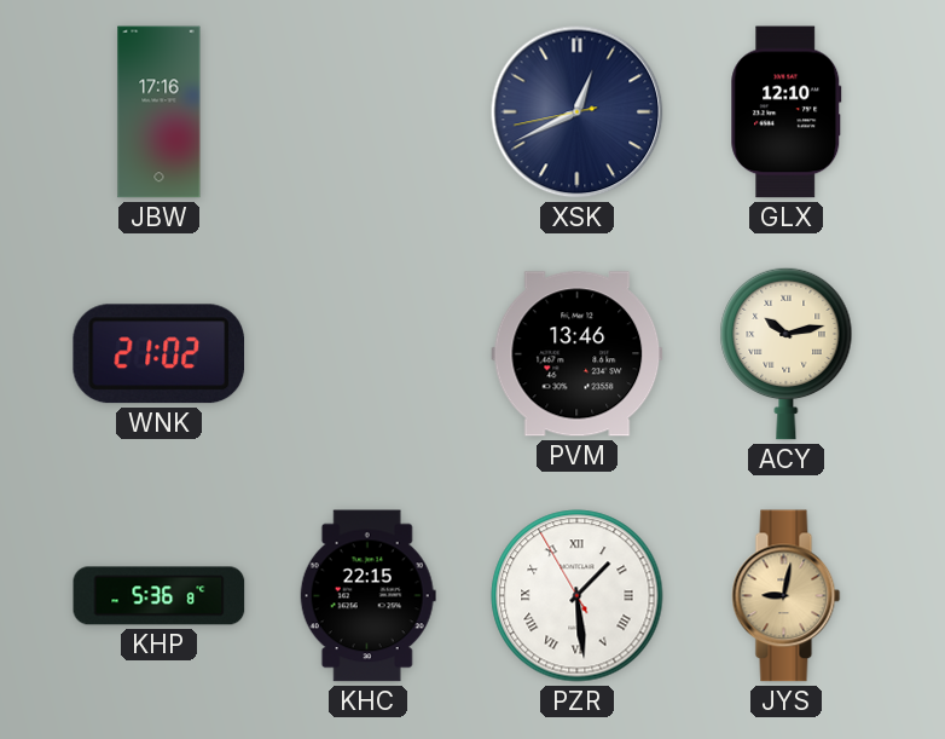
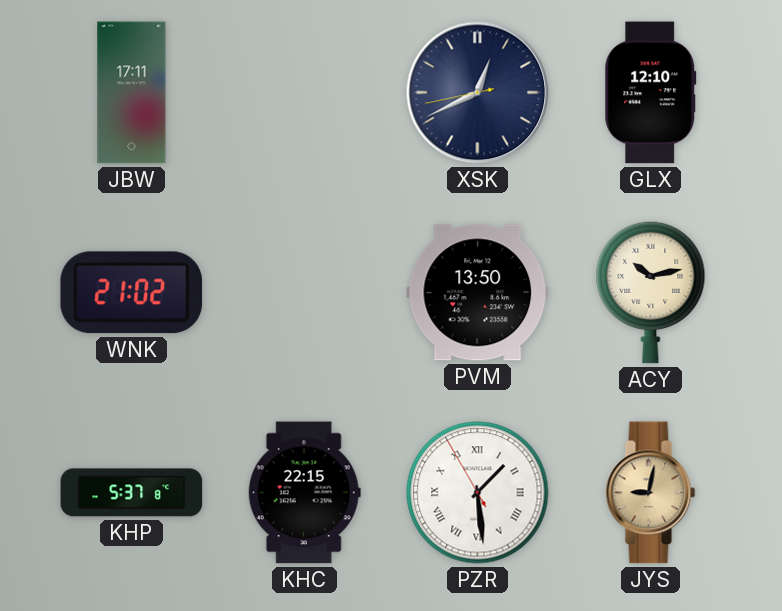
JBW: 17:16 -> 17:11
PVM: 13:46 -> 13:50
KHP: 5:36 -> 5:37
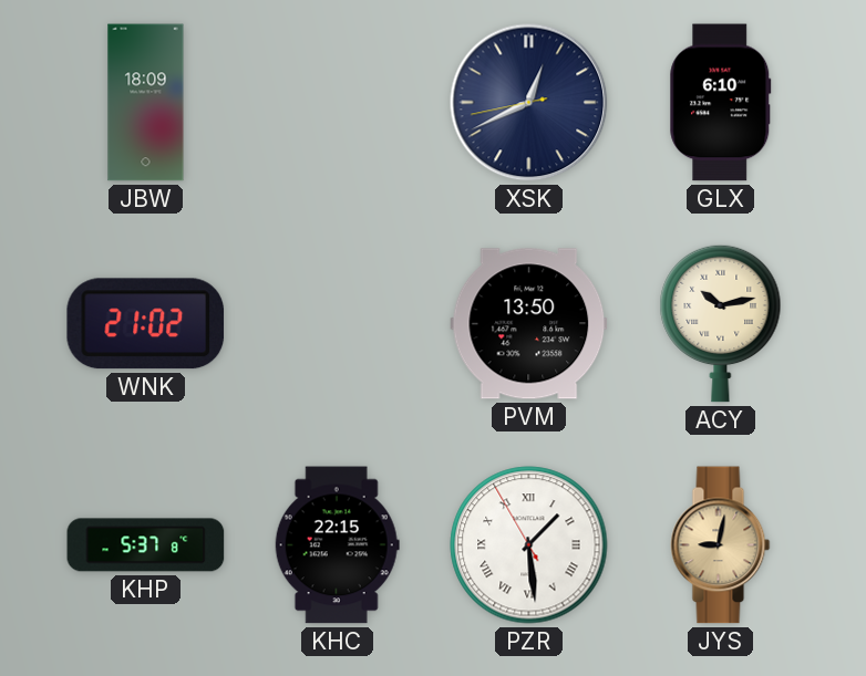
JBW: 17:11 -> 18:09
GLX: 12:10 -> 6:10
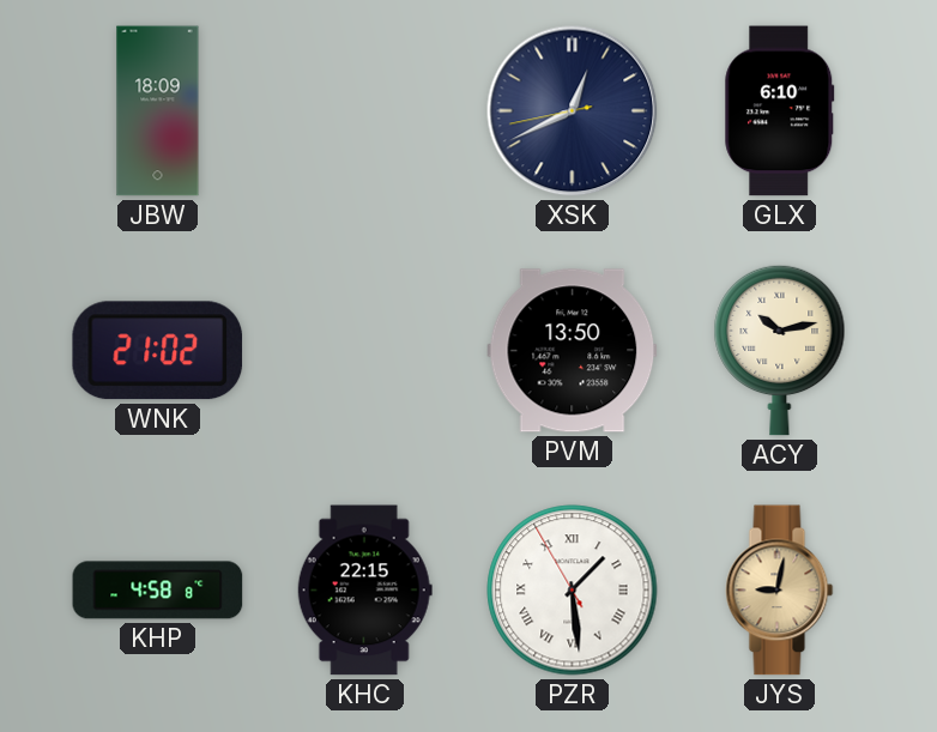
KHP: 5:37 -> 4:58
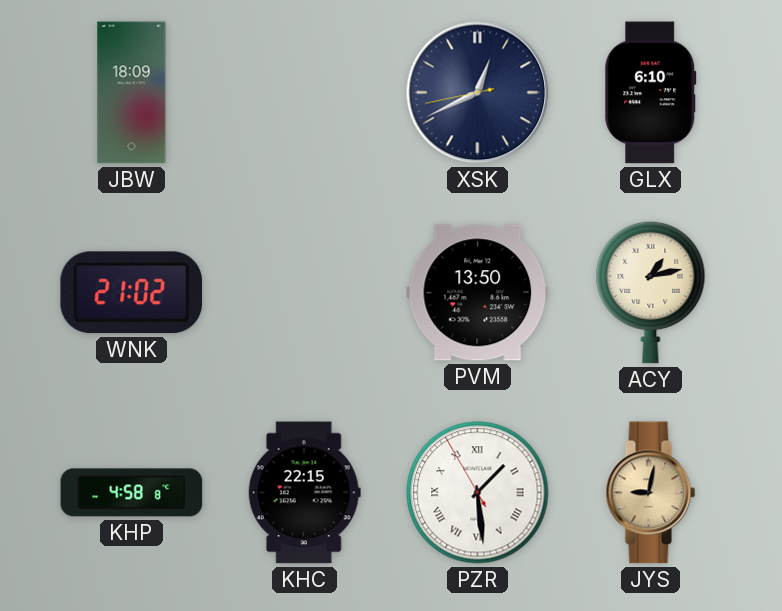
ACY: 10:13 -> 1:13
